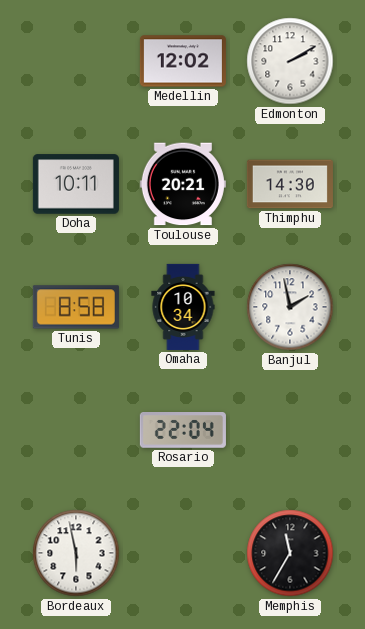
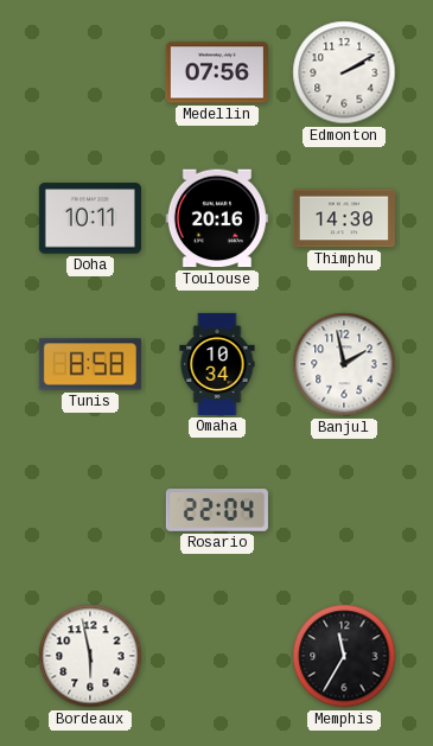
Medellin: 12:02 -> 07:56
Toulouse: 20:21 -> 20:16
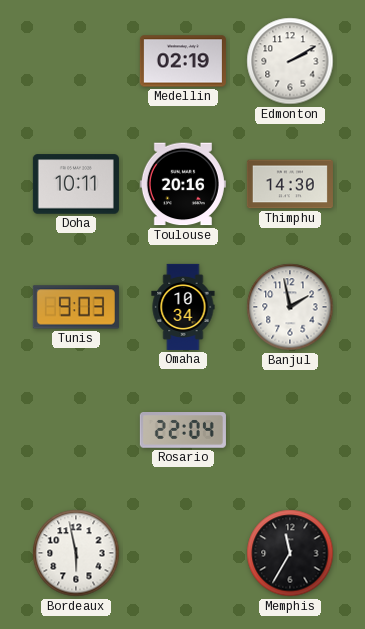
Medellin: 07:56 -> 02:19
Tunis: 8:58 -> 9:03
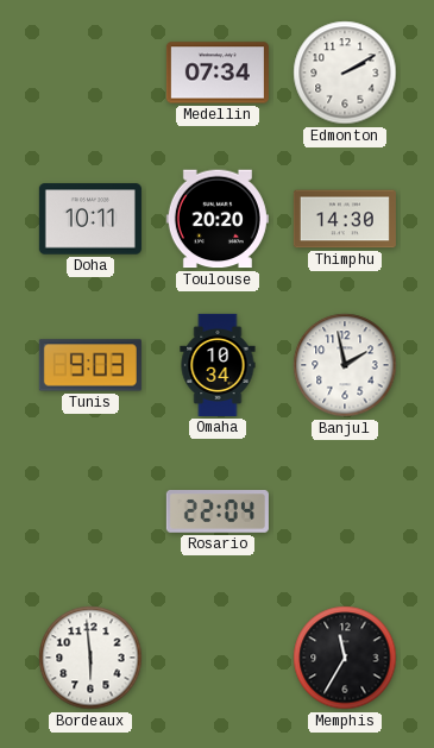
Medellin: 02:19 -> 07:34
Toulouse: 20:16 -> 20:20
Bordeaux: 5:58 -> 5:59
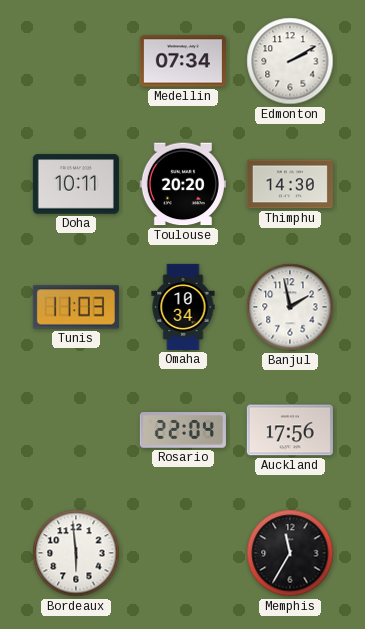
Tunis: 9:03 -> 11:03
Auckland: none -> 17:56
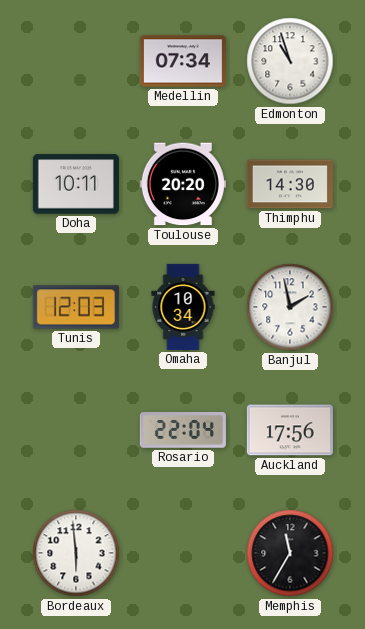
Edmonton: 2:10 -> 10:57
Tunis: 11:03 -> 12:03
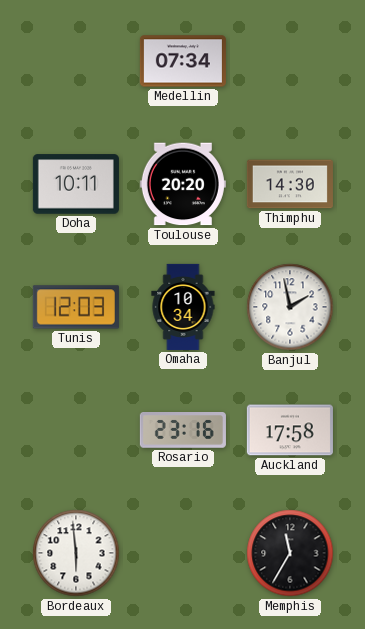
Edmonton: 10:57 -> none
Rosario: 22:04 -> 23:16
Auckland: 17:56 -> 17:58
